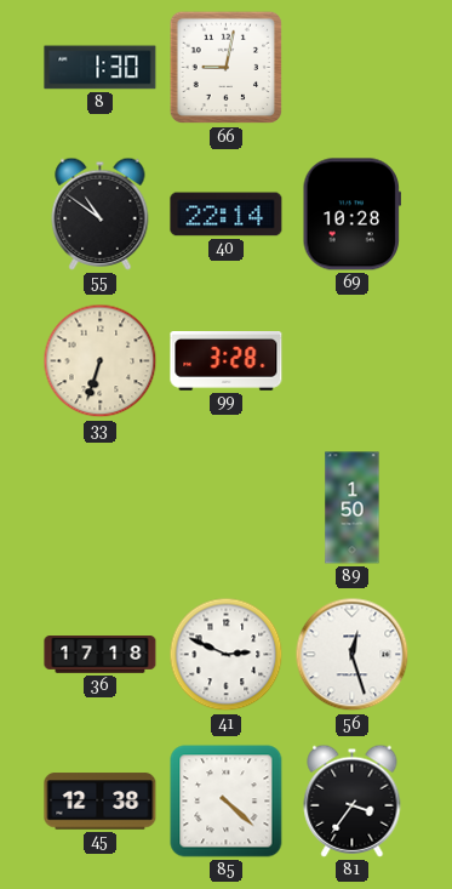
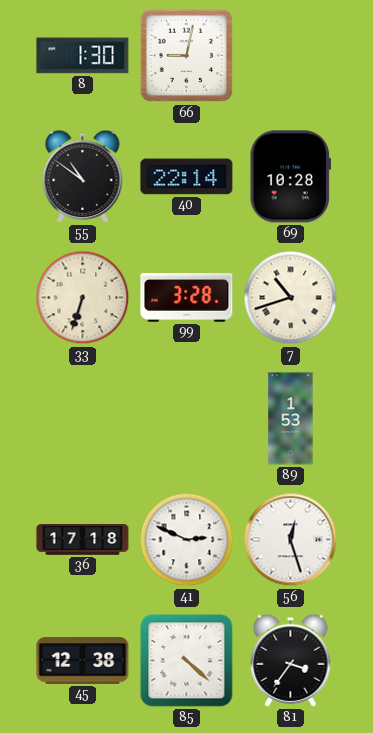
7: none -> 10:42
89: 1:50 -> 1:53
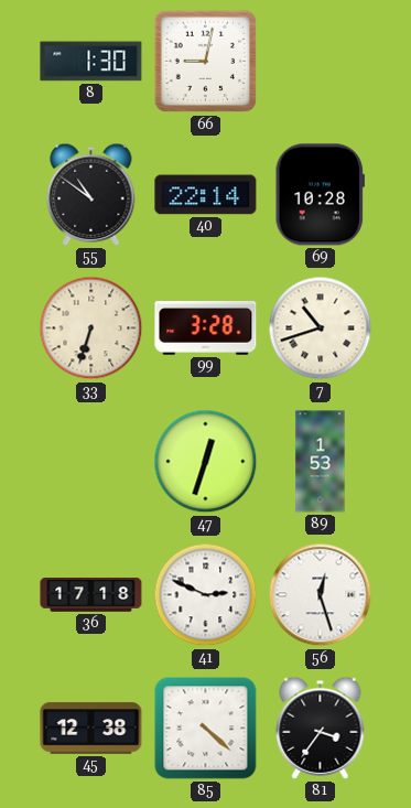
47: none -> 12:33
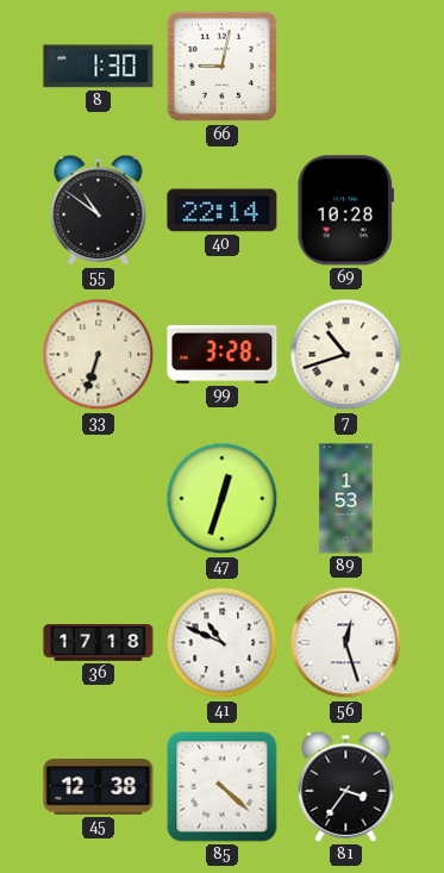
41: 2:49 -> 10:49
